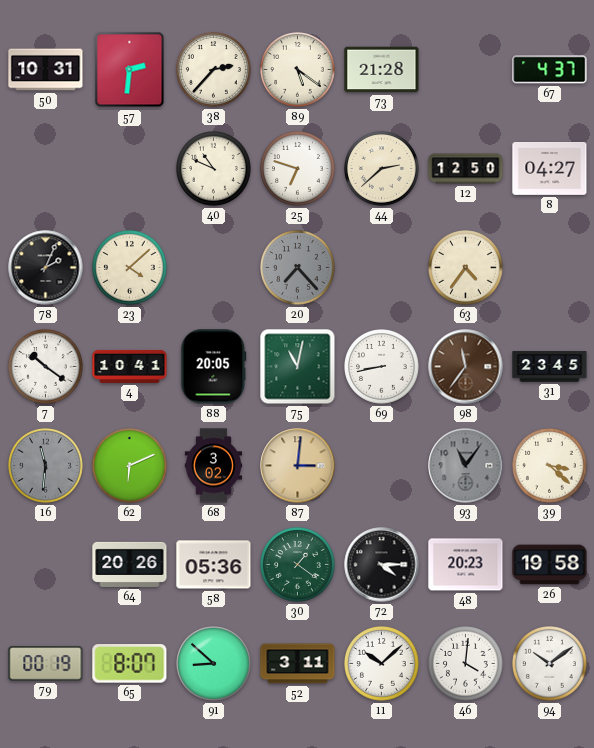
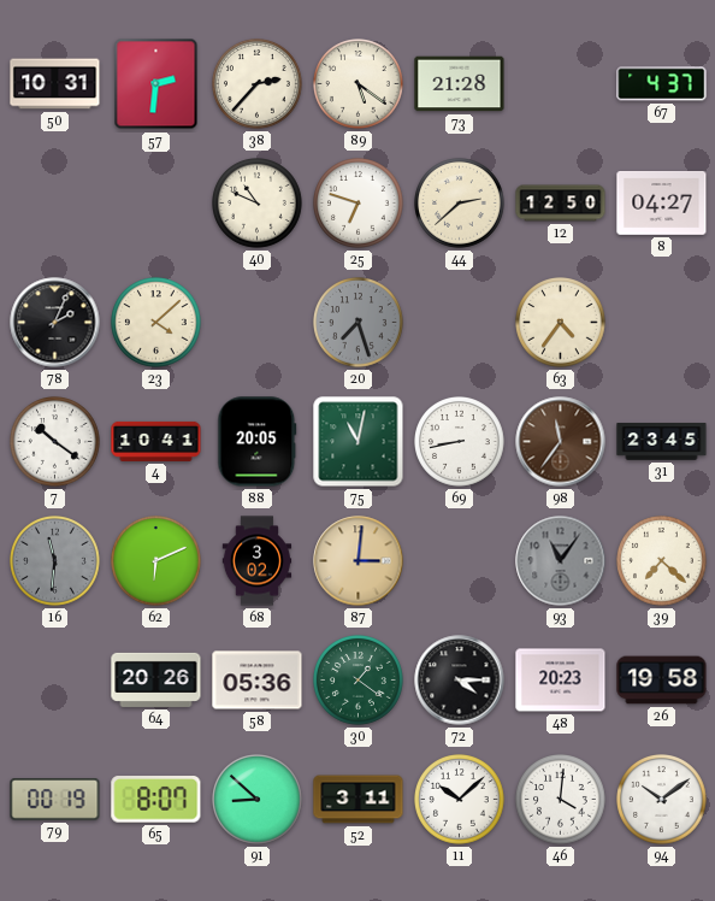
20: 7:23 -> 7:27
39: 3:22 -> 7:22
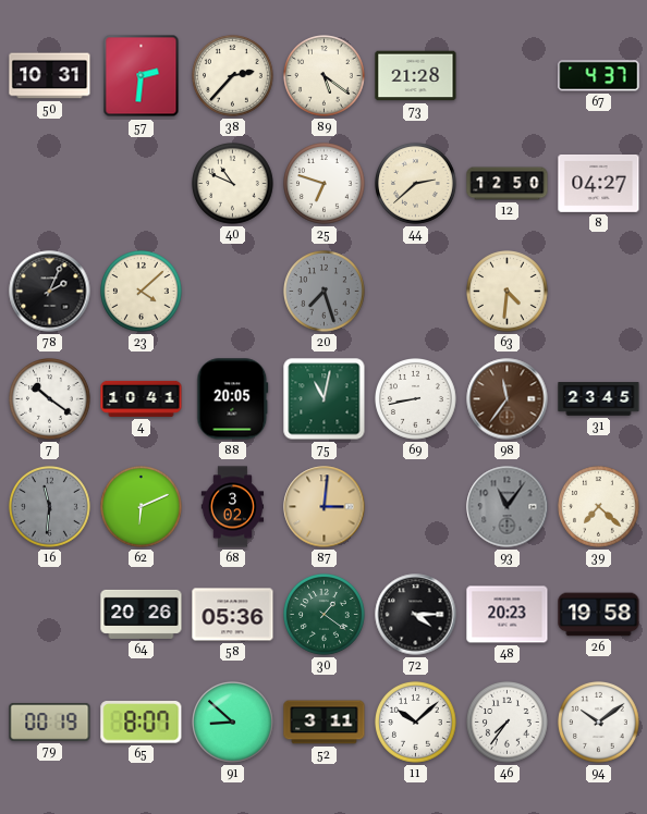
63: 4:36 -> 4:31
46: 4:01 -> 7:36
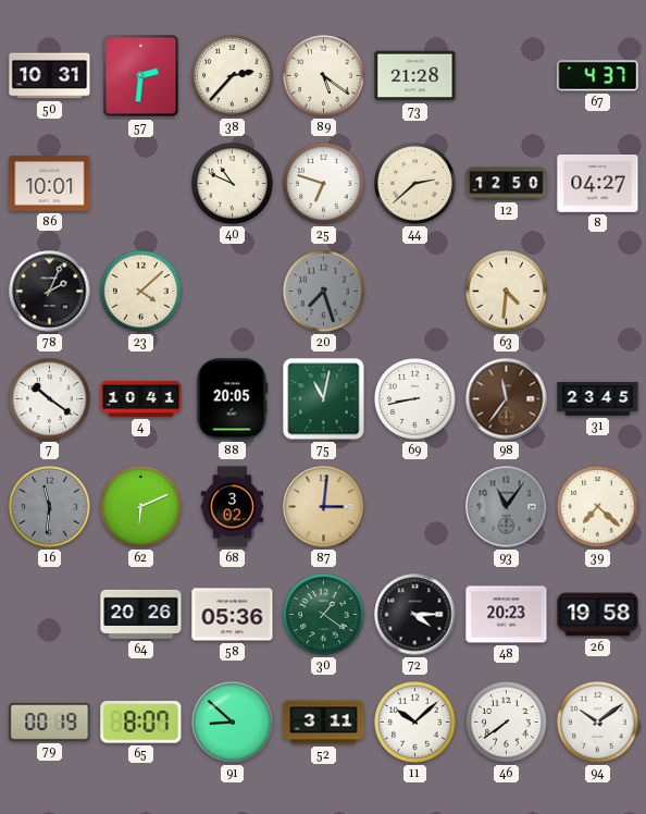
86: none -> 10:01
46: 7:36 -> 7:39
